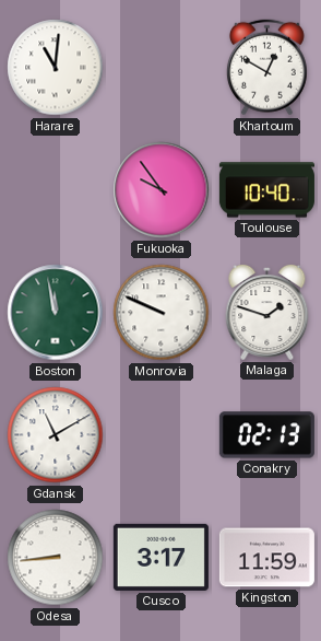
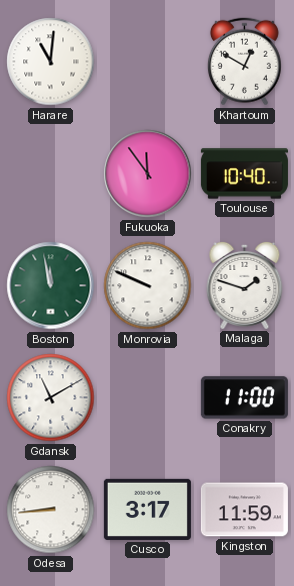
Fukuoka: 9:54 -> 11:54
Conakry: 02:13 -> 11:00
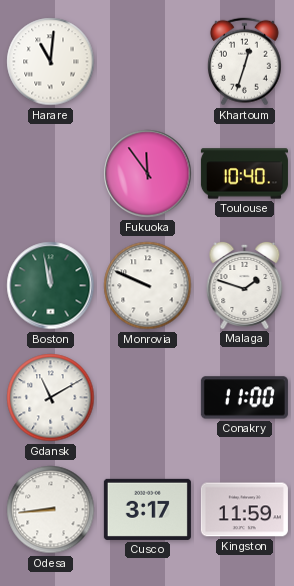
Khartoum: 12:50 -> 12:33
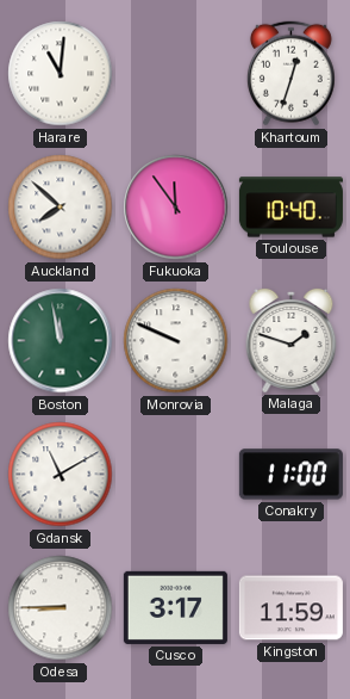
Auckland: none -> 7:52
Odesa: 8:44 -> 8:45
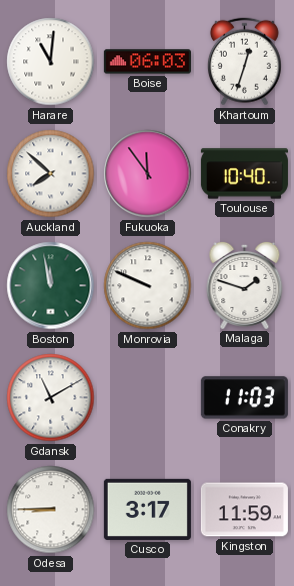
Boise: none -> 06:03
Conakry: 11:00 -> 11:03
